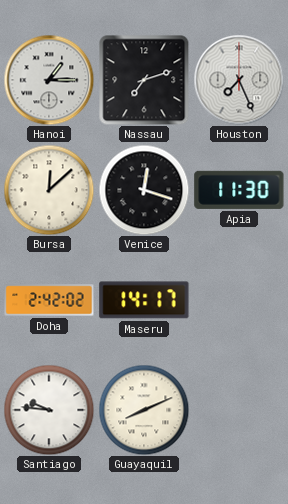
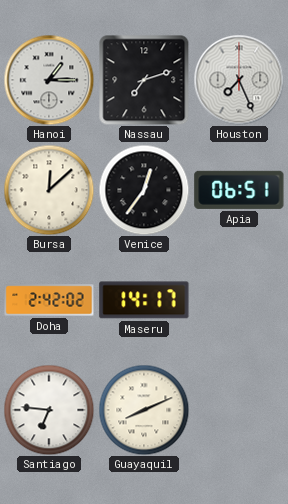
Venice: 12:18 -> 12:36
Apia: 11:30 -> 06:51
Santiago: 9:46 -> 6:46
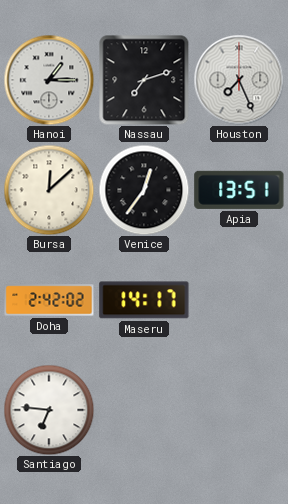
Apia: 06:51 -> 13:51
Guayaquil: 8:11 -> none
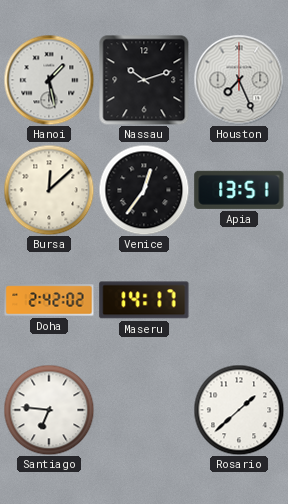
Hanoi: 1:15 -> 1:28
Nassau: 7:12 -> 10:12
Rosario: none -> 1:38
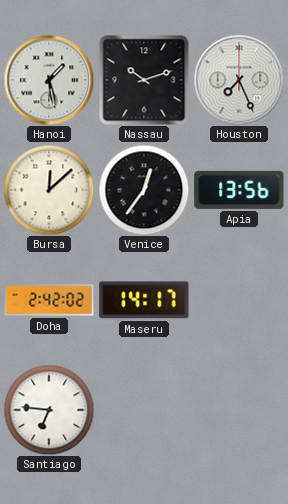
Apia: 13:51 -> 13:56
Rosario: 1:38 -> none
